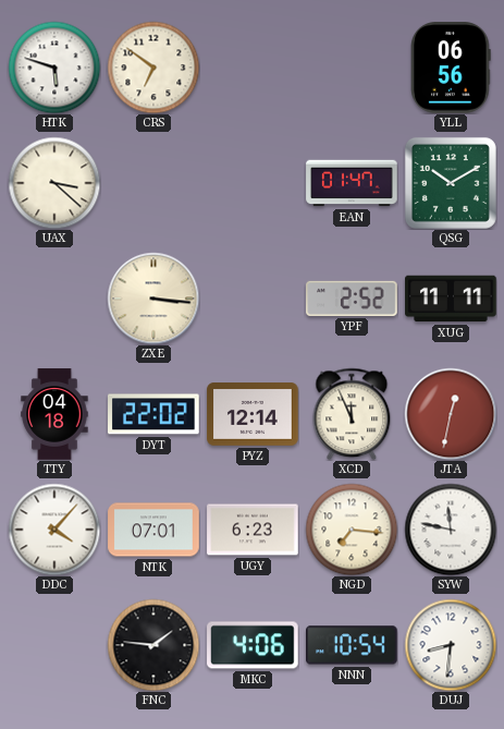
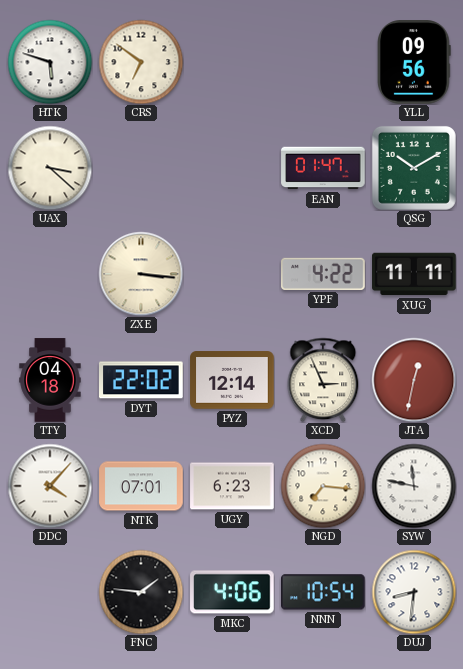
YLL: 06:56 -> 09:56
YPF: 2:52 -> 4:22
XCD: 11:56 -> 2:56
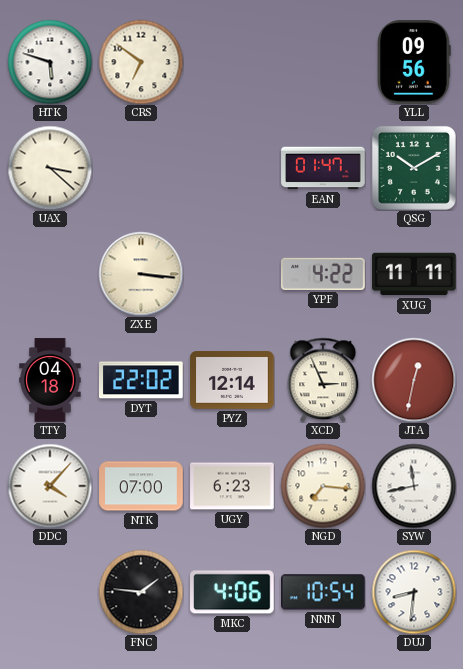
NTK: 07:01 -> 07:00
SYW: 11:47 -> 11:43
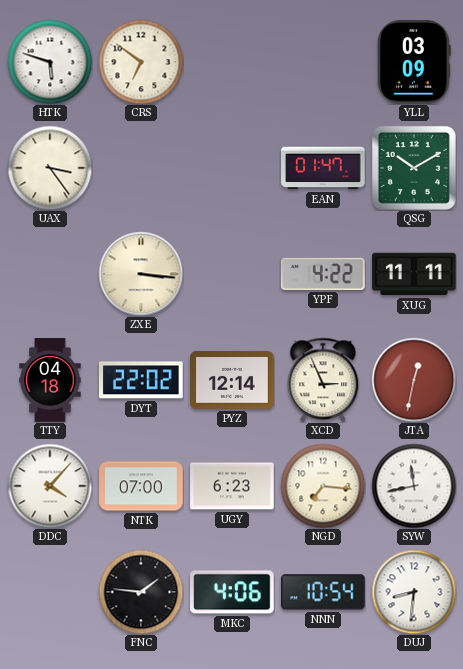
YLL: 09:56 -> 03:09
UAX: 3:22 -> 3:24
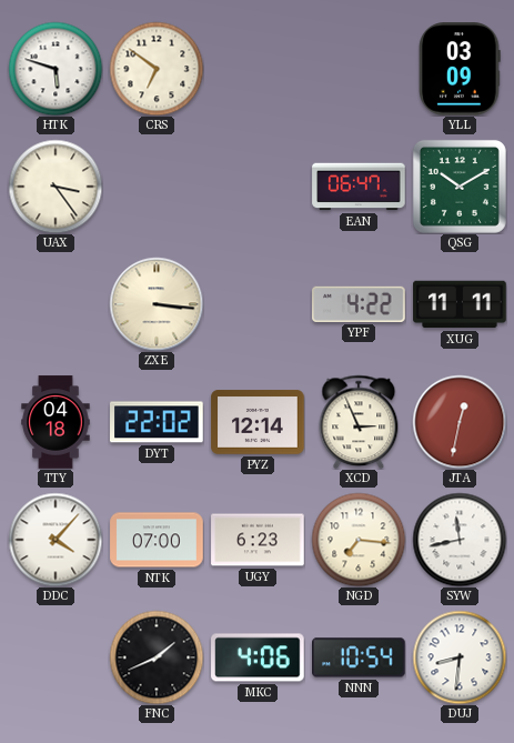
EAN: 01:47 -> 06:47
FNC: 1:46 -> 1:41
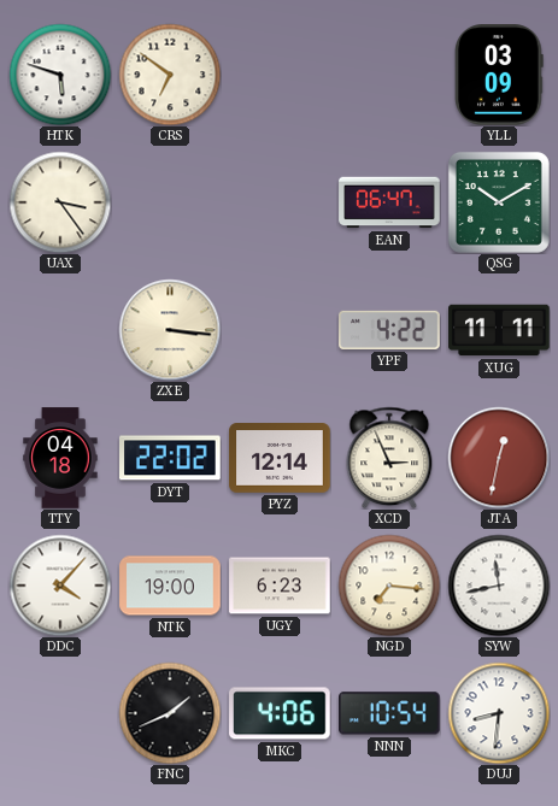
NTK: 07:00 -> 19:00
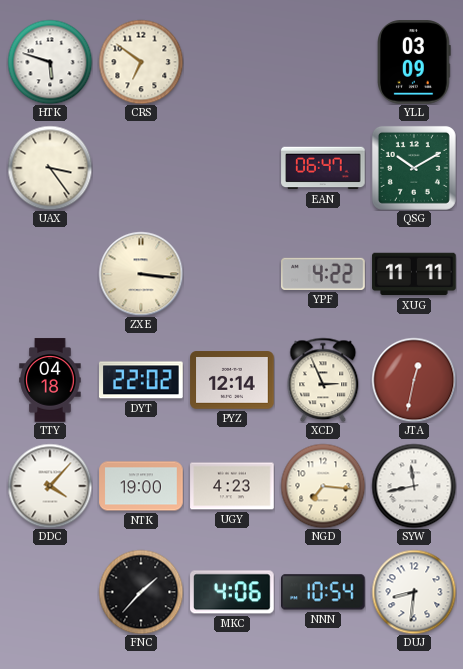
UGY: 6:23 -> 4:23
FNC: 1:41 -> 1:37
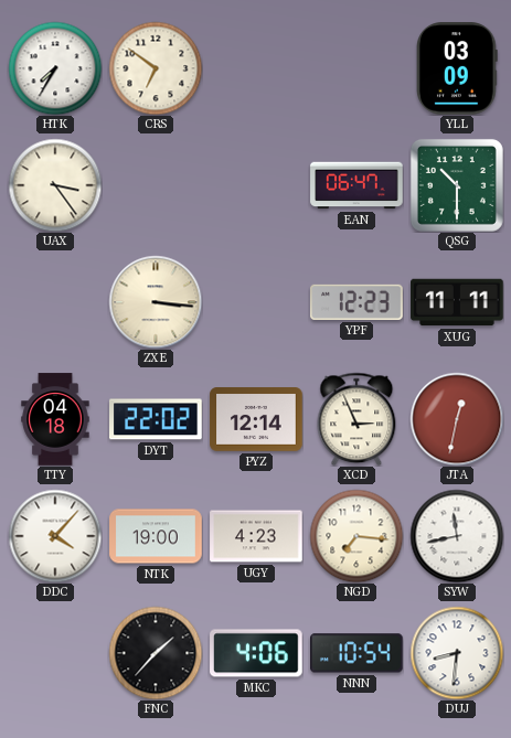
HTK: 5:48 -> 7:35
QSG: 10:10 -> 10:30
YPF: 4:22 -> 12:23
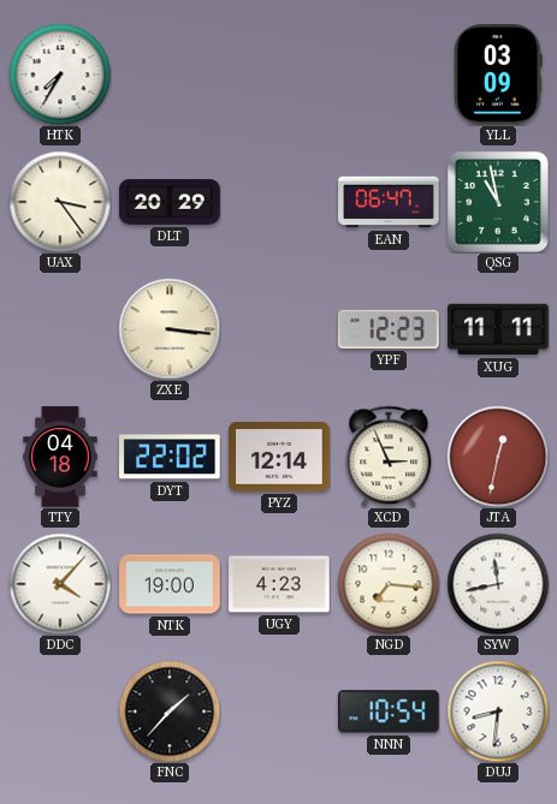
CRS: 6:51 -> none
DLT: none -> 20:29
QSG: 10:30 -> 10:58
MKC: 4:06 -> none
